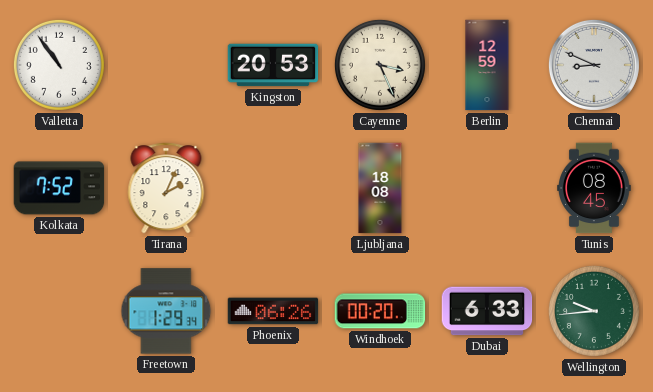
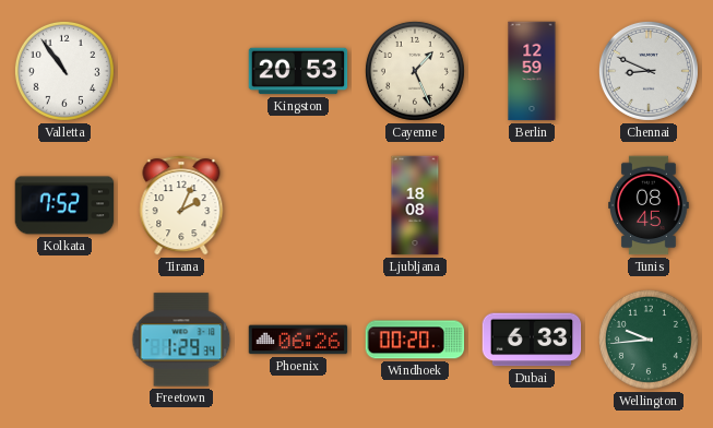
Cayenne: 3:26 -> 1:26
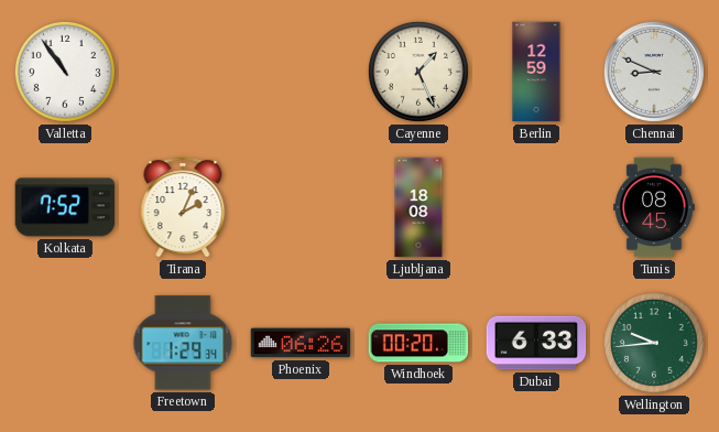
Kingston: 20:53 -> none
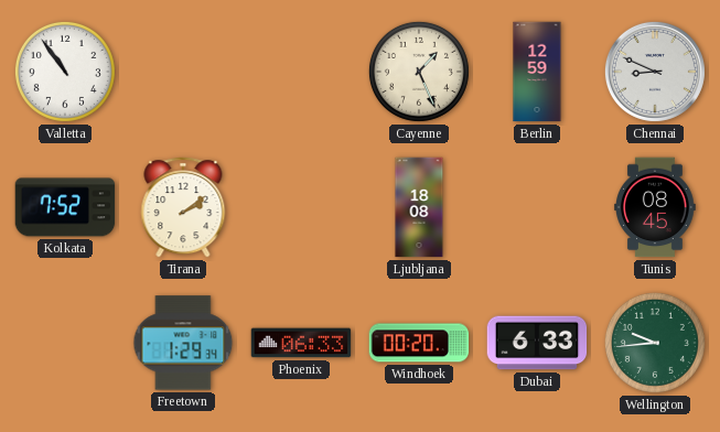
Tirana: 2:04 -> 2:09
Phoenix: 06:26 -> 06:33
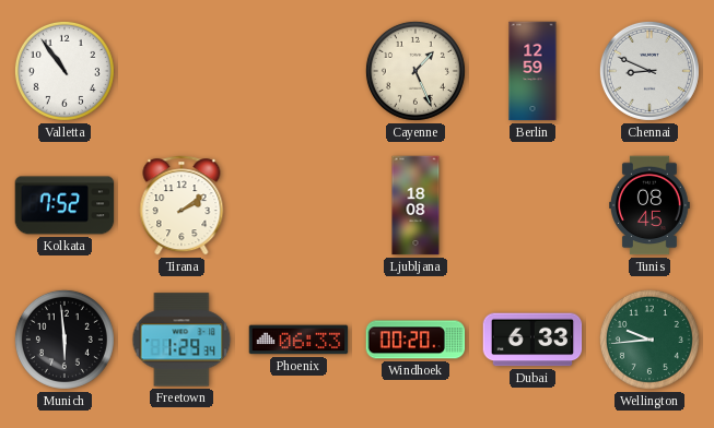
Munich: none -> 5:59
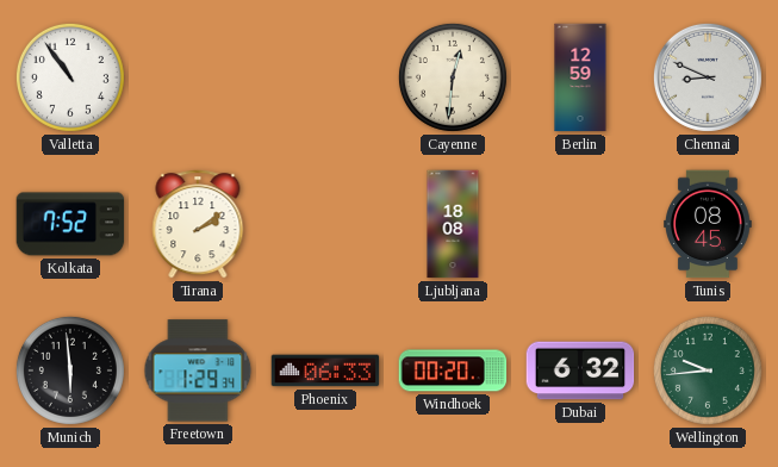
Cayenne: 1:26 -> 12:31
Dubai: 6:33 -> 6:32
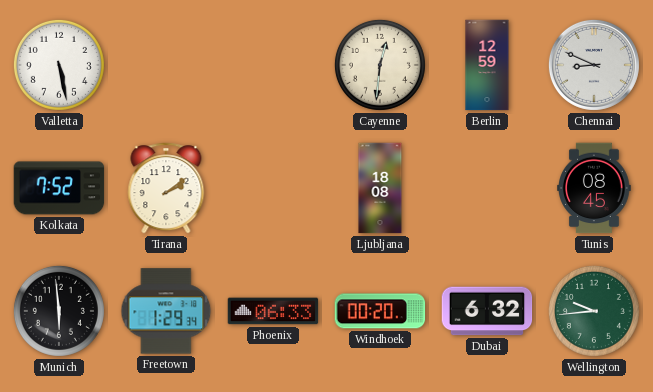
Valletta: 10:54 -> 5:28
